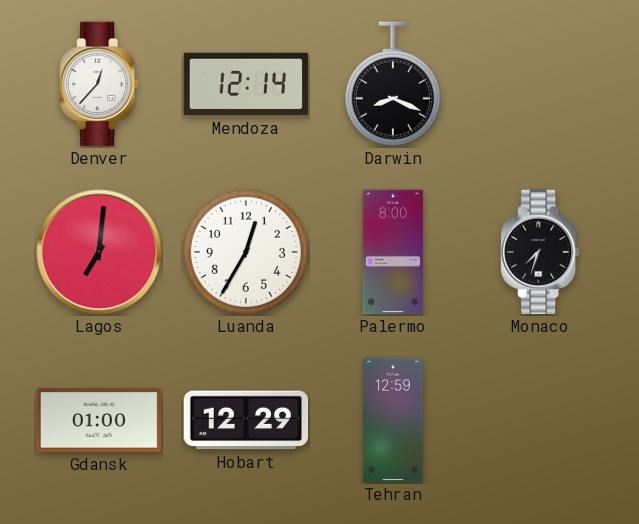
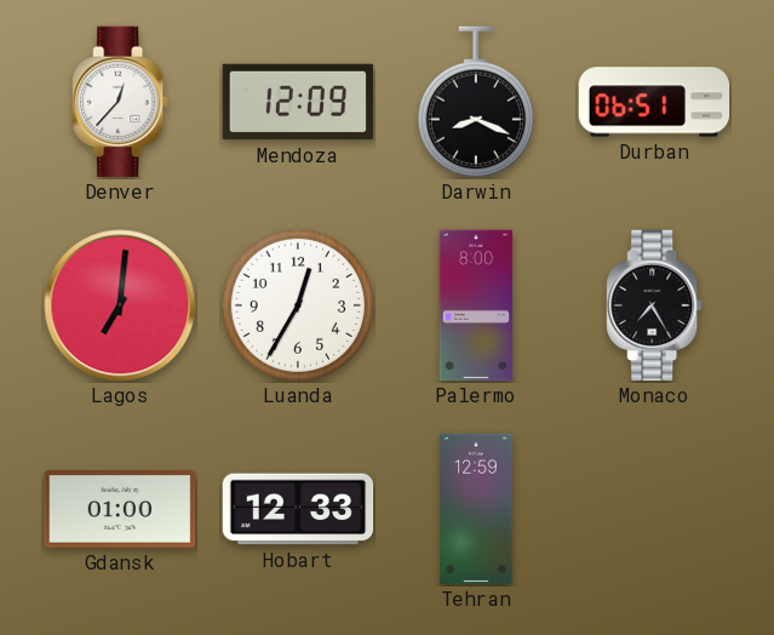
Mendoza: 12:14 -> 12:09
Durban: none -> 06:51
Monaco: 7:33 -> 7:25
Hobart: 12:29 -> 12:33
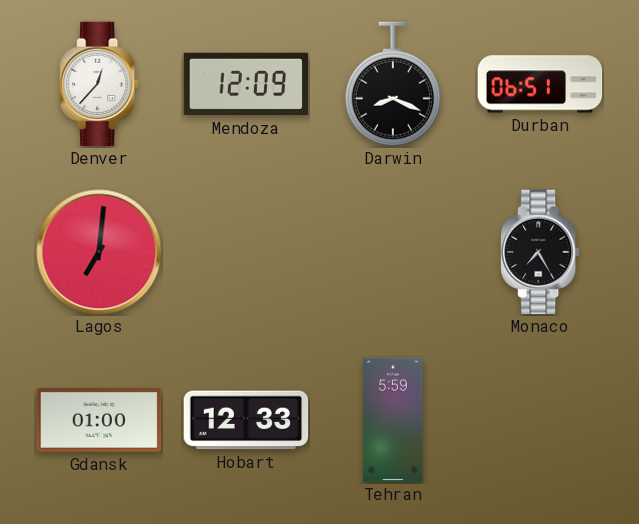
Luanda: 12:35 -> none
Palermo: 8:00 -> none
Tehran: 12:59 -> 5:59
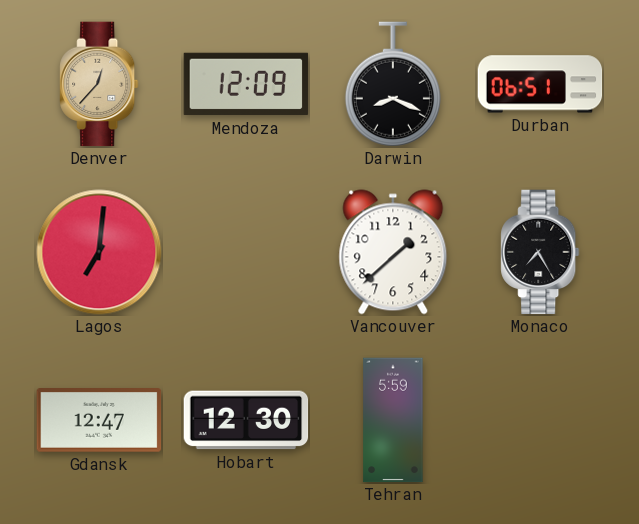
Denver dial: white -> champagne
Vancouver: none -> 1:38
Gdansk: 01:00 -> 12:47
Hobart: 12:33 -> 12:30
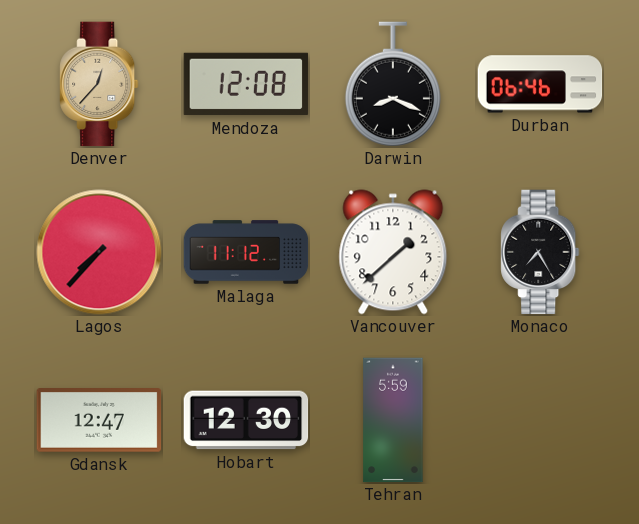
Mendoza: 12:09 -> 12:08
Durban: 06:51 -> 06:46
Lagos: 7:01 -> 7:37
Malaga: none -> 11:12
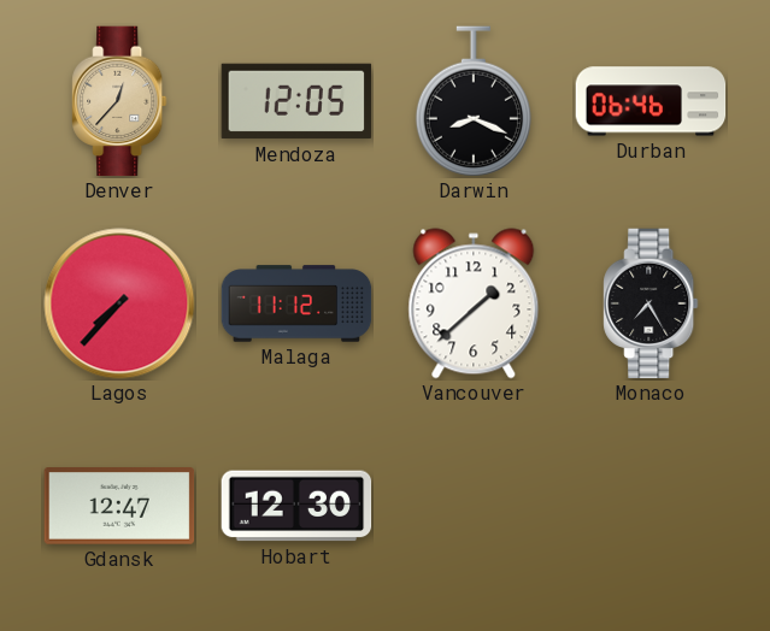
Mendoza: 12:08 -> 12:05
Tehran: 5:59 -> none
